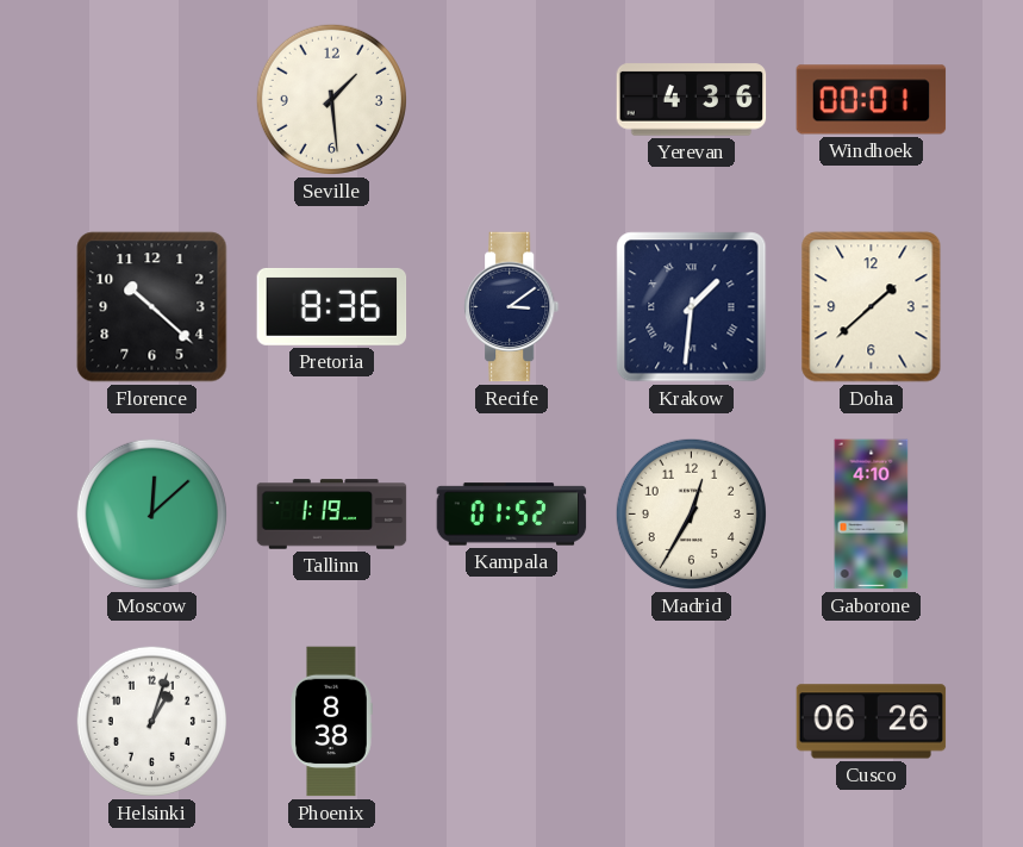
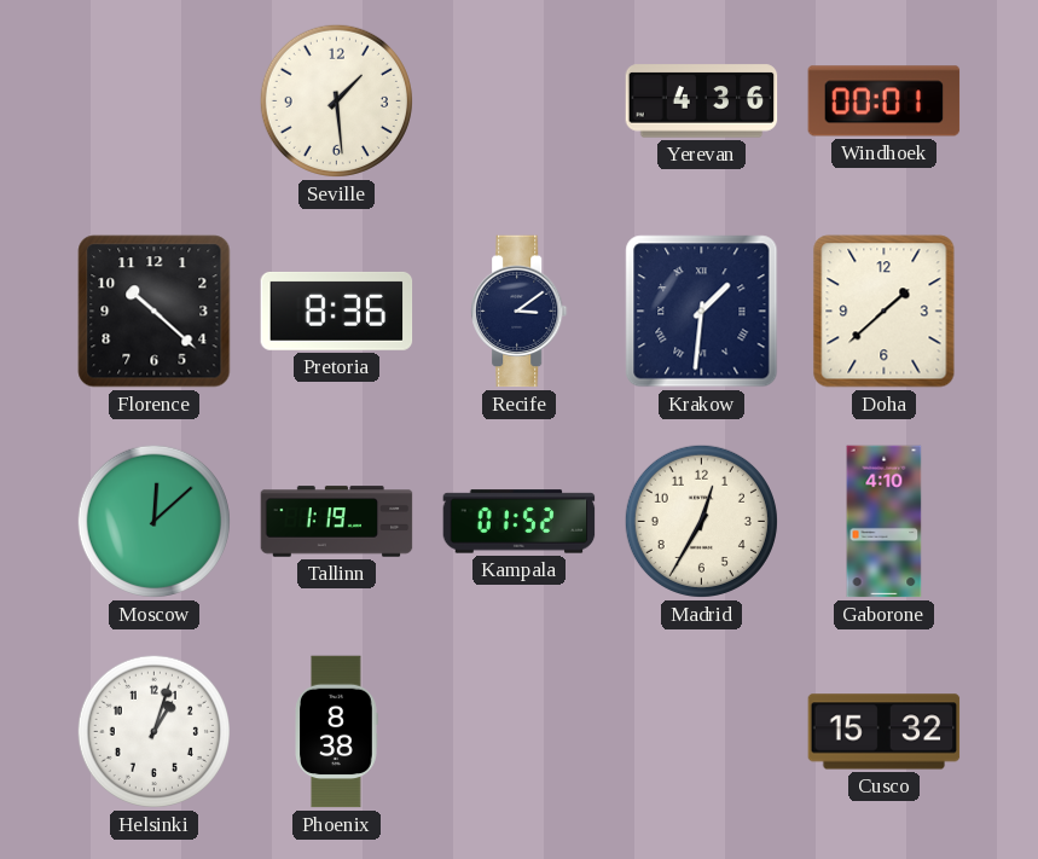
Cusco: 06:26 -> 15:32
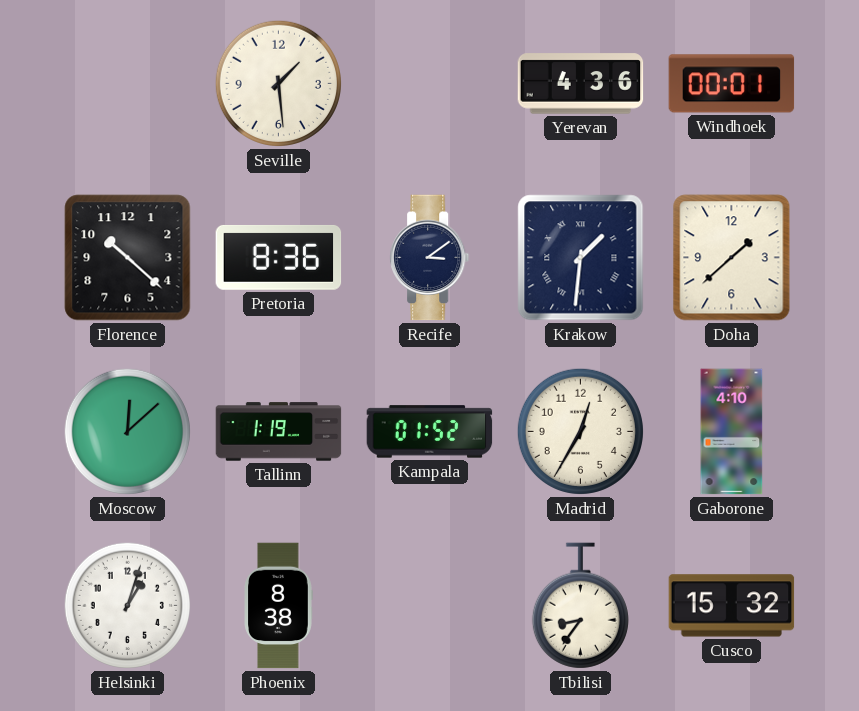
Tbilisi: none -> 8:36
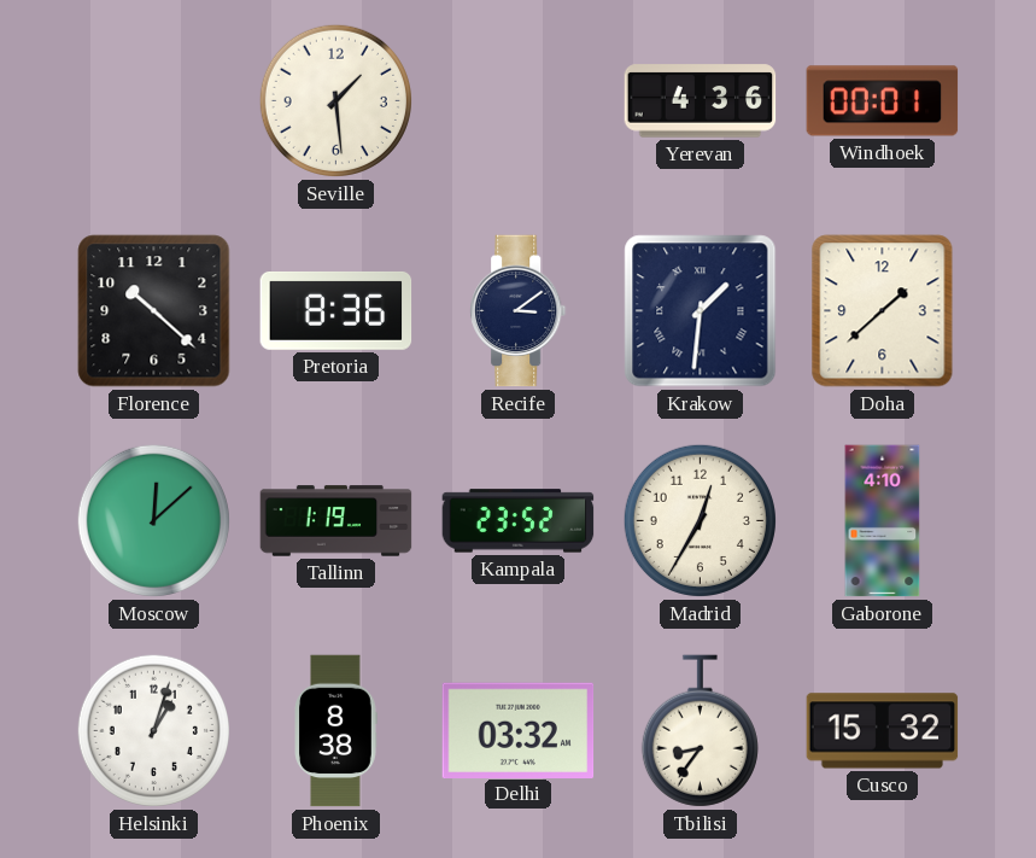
Kampala: 01:52 -> 23:52
Delhi: none -> 03:32
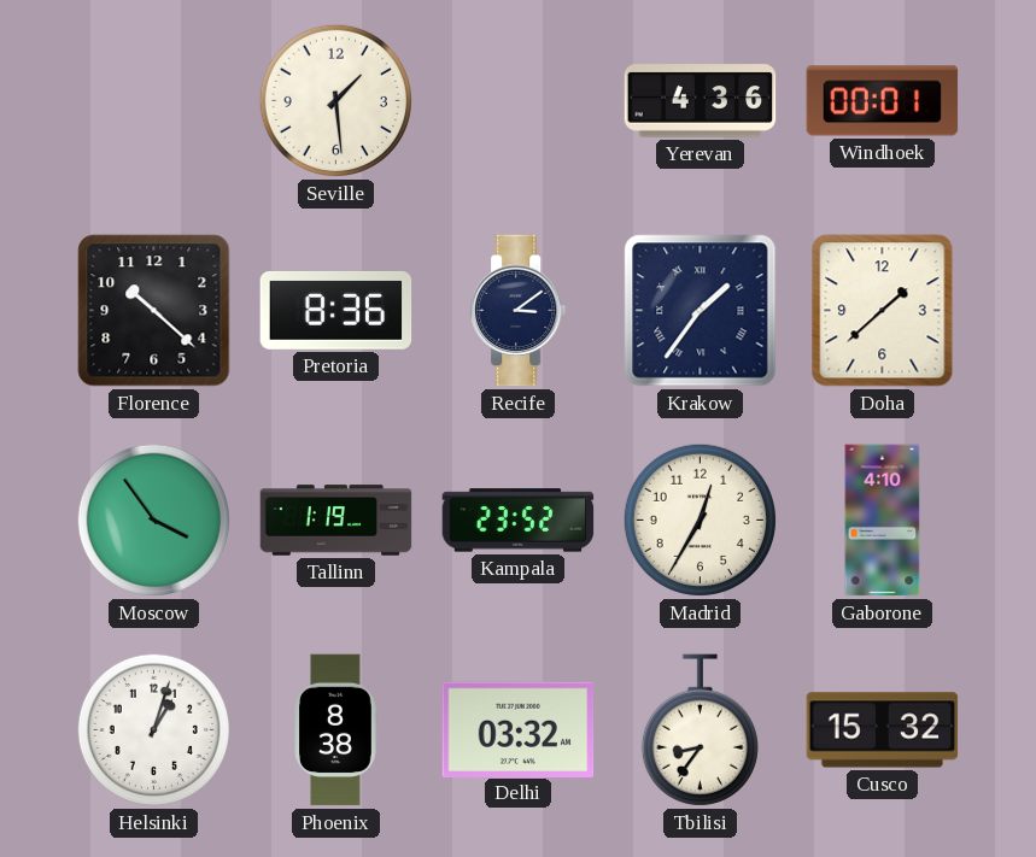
Krakow: 1:31 -> 1:36
Moscow: 12:08 -> 3:54
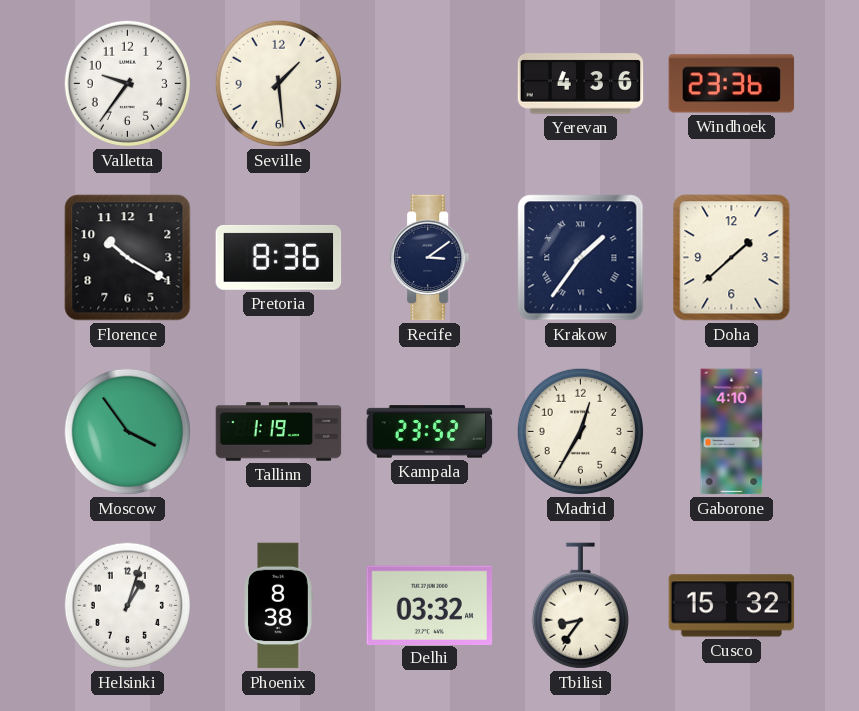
Valletta: none -> 9:36
Windhoek: 00:01 -> 23:36
Florence: 10:22 -> 10:20
